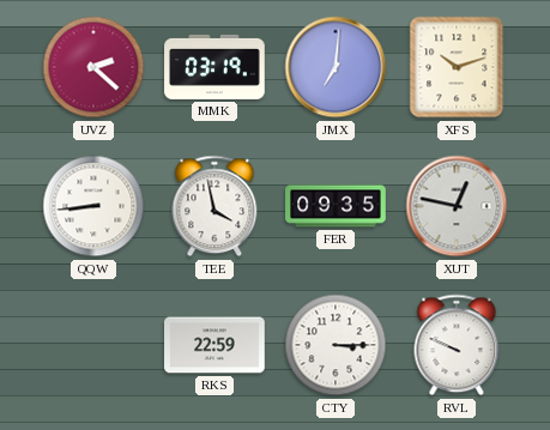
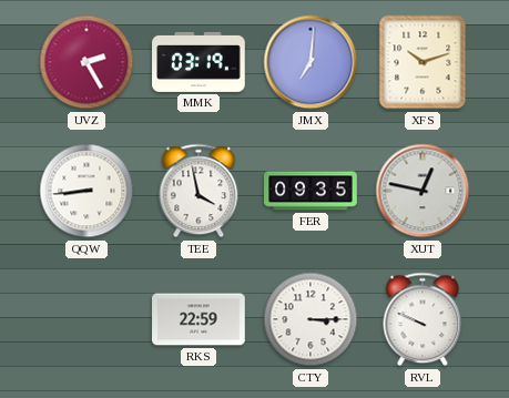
UVZ: 2:22 -> 2:25
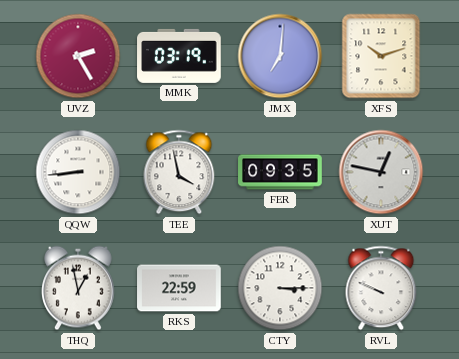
THQ: none -> 12:58
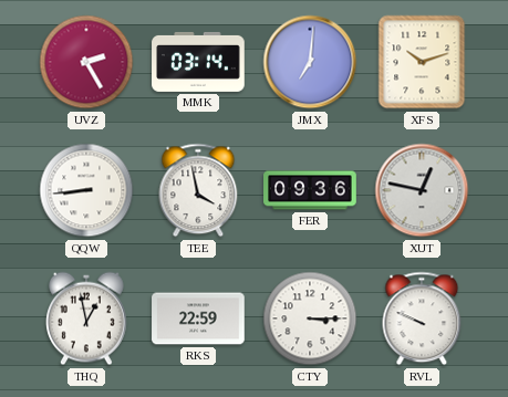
MMK: 03:19 -> 03:14
FER: 09:35 -> 09:36
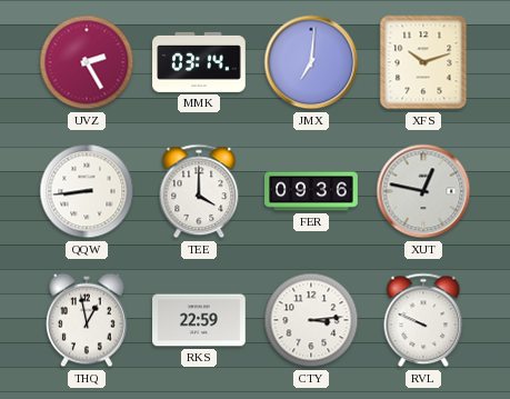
TEE: 3:58 -> 4:00
CTY: 3:15 -> 3:14
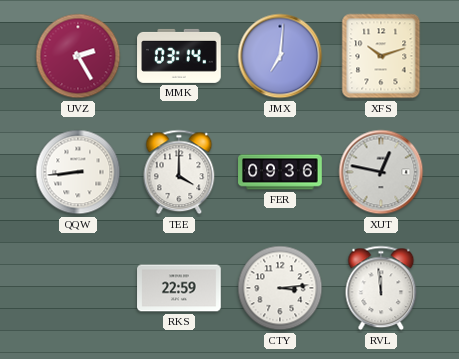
THQ: 12:58 -> none
RVL: 9:49 -> 11:59
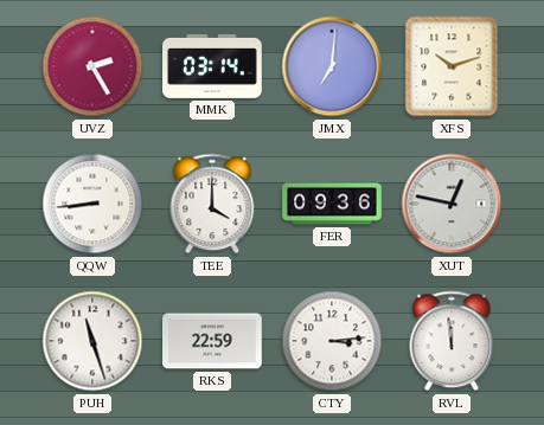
PUH: none -> 11:27
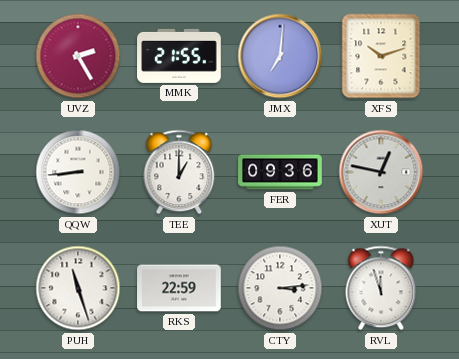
MMK: 03:14 -> 21:55
TEE: 4:00 -> 1:00
RVL: 11:59 -> 11:57
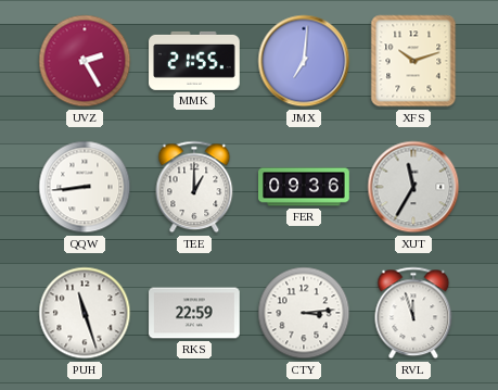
XUT: 12:47 -> 11:35
